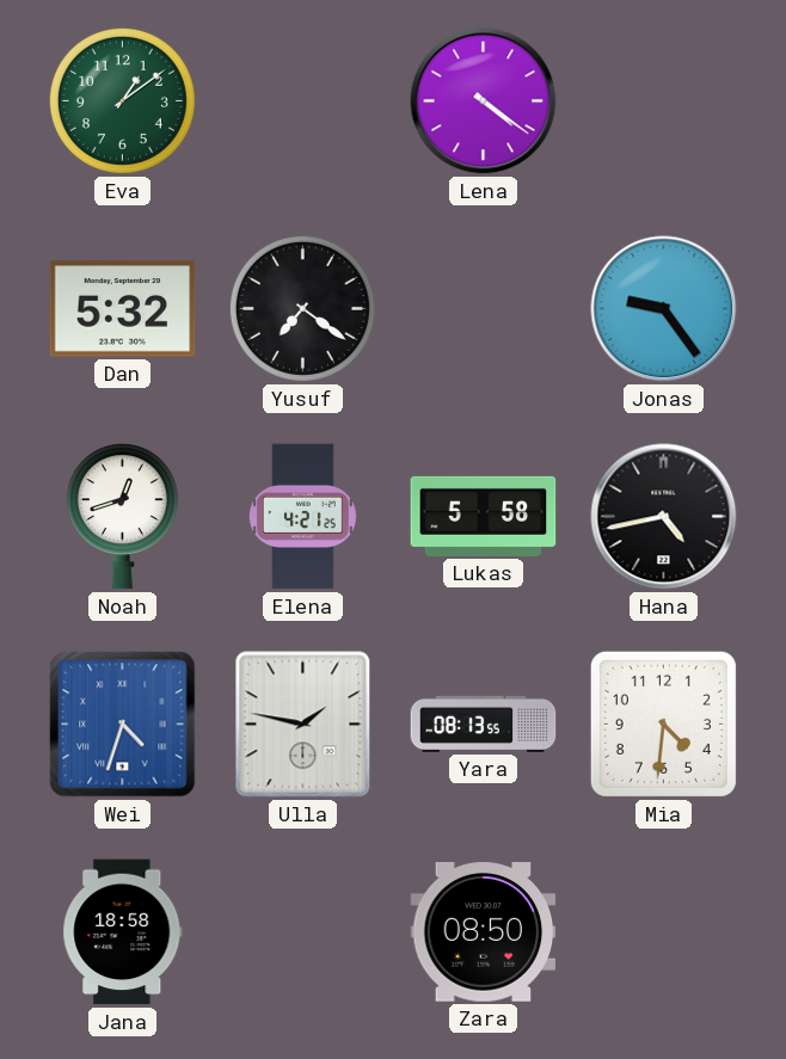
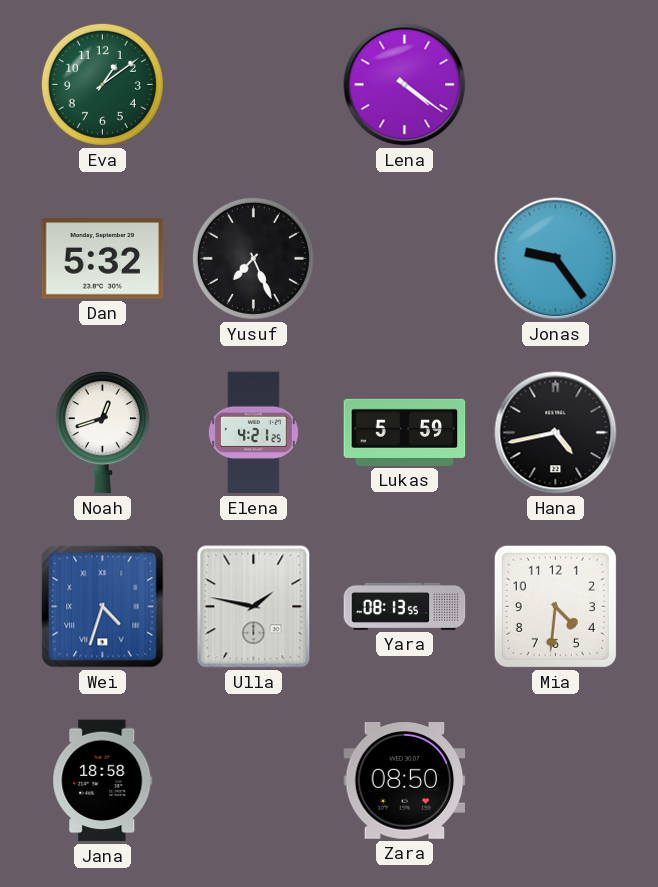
Yusuf: 7:21 -> 7:26
Lukas: 5:58 -> 5:59
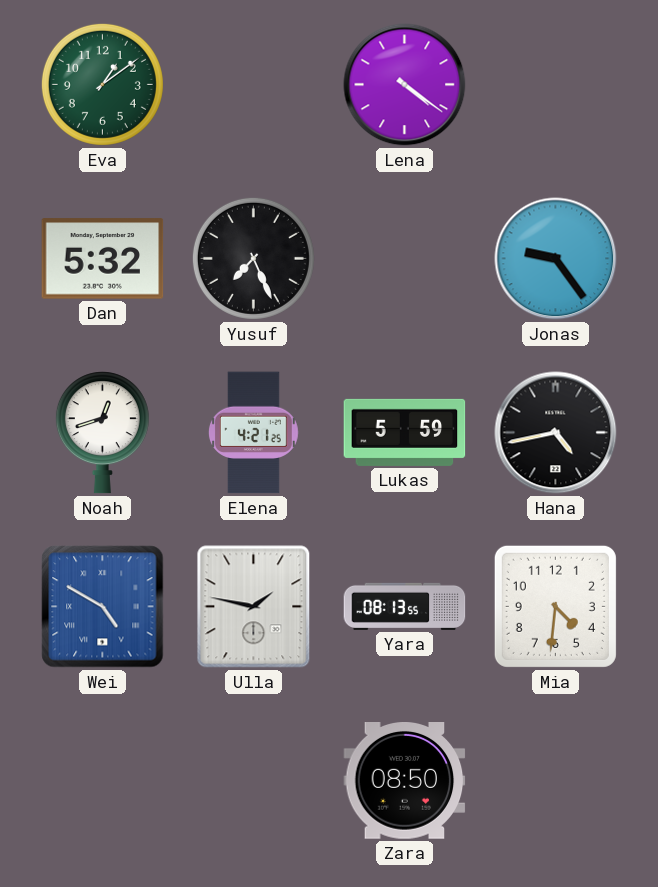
Wei: 4:33 -> 4:50
Jana: 18:58 -> none
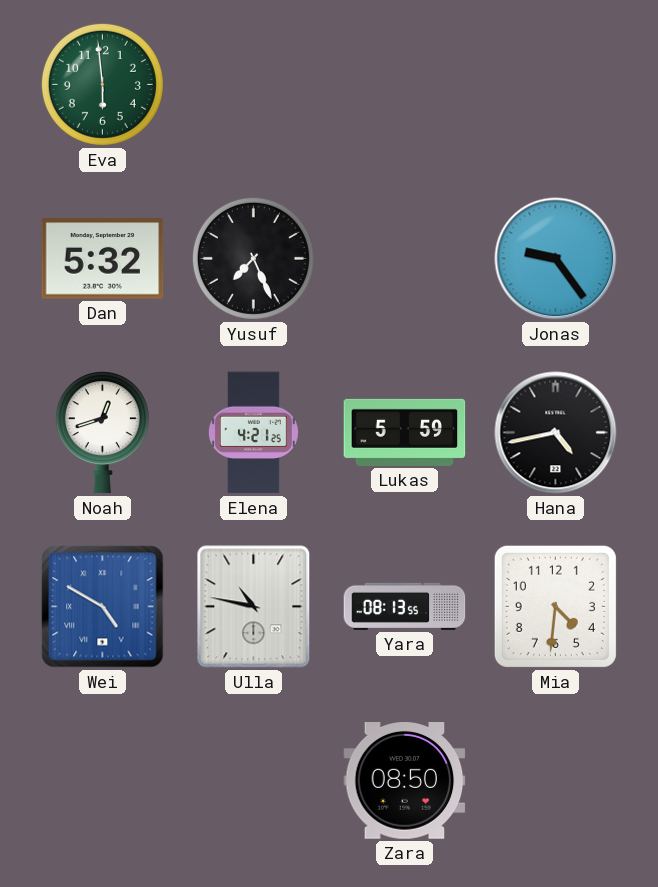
Eva: 1:09 -> 5:59
Lena: 4:21 -> none
Ulla: 1:47 -> 10:47
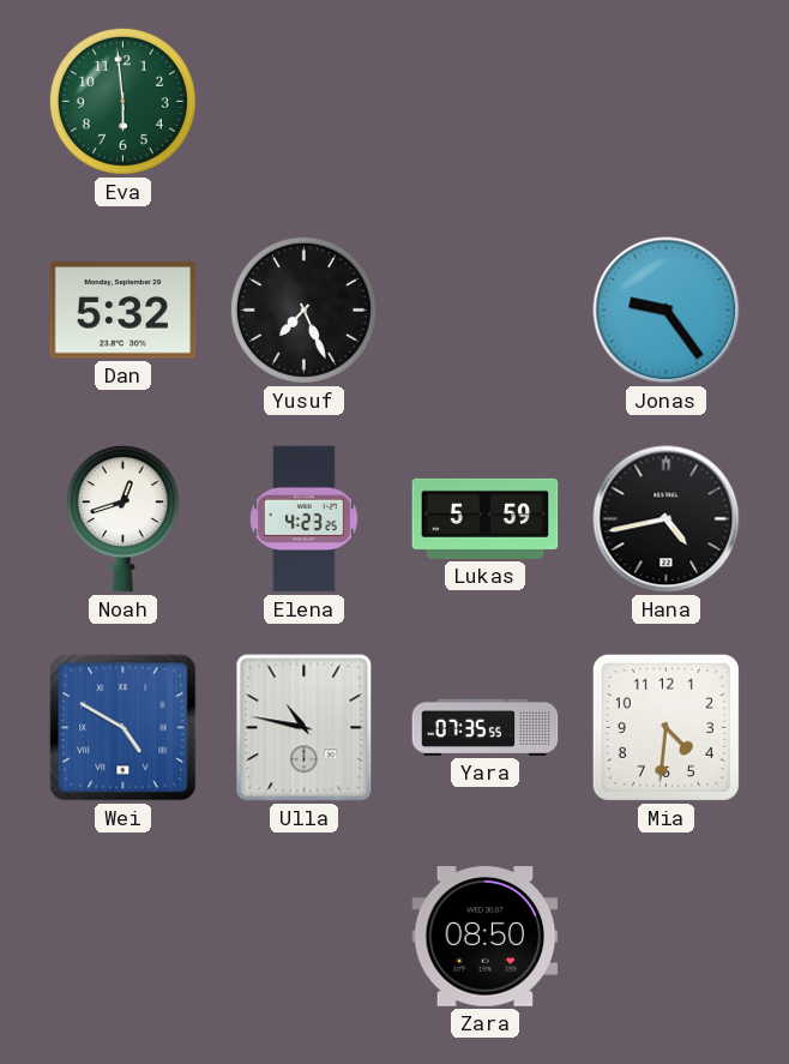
Elena: 4:21 -> 4:23
Yara: 08:13 -> 07:35
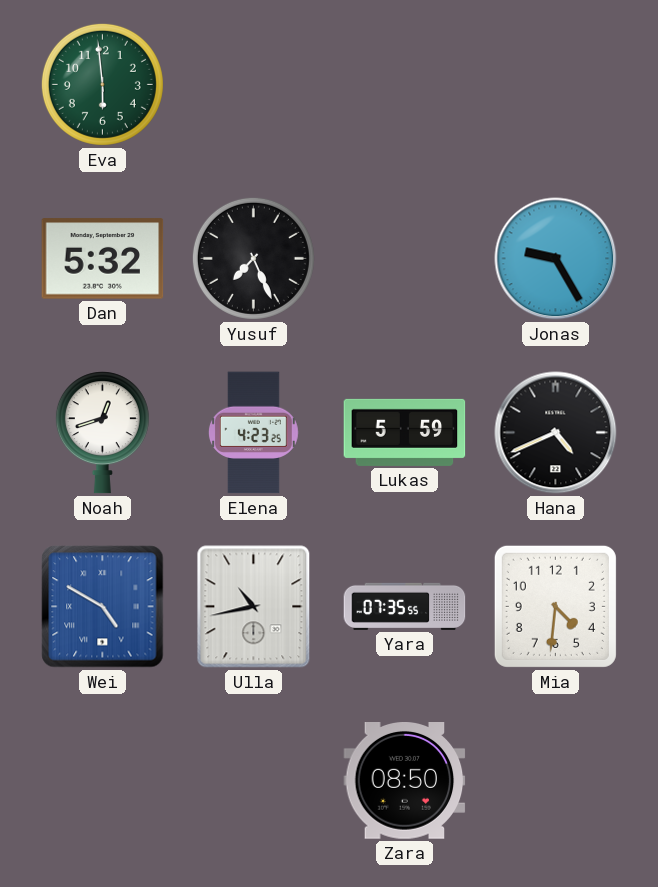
Jonas: 9:24 -> 9:25
Hana: 4:43 -> 4:41
Ulla: 10:47 -> 10:43
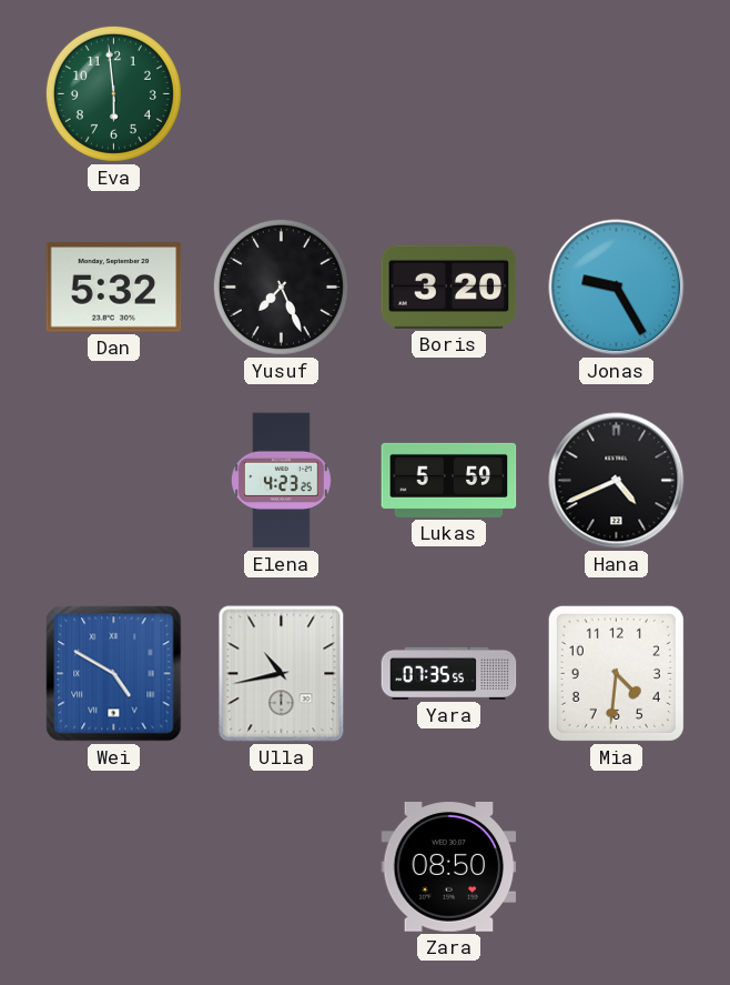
Boris: none -> 3:20
Noah: 12:42 -> none
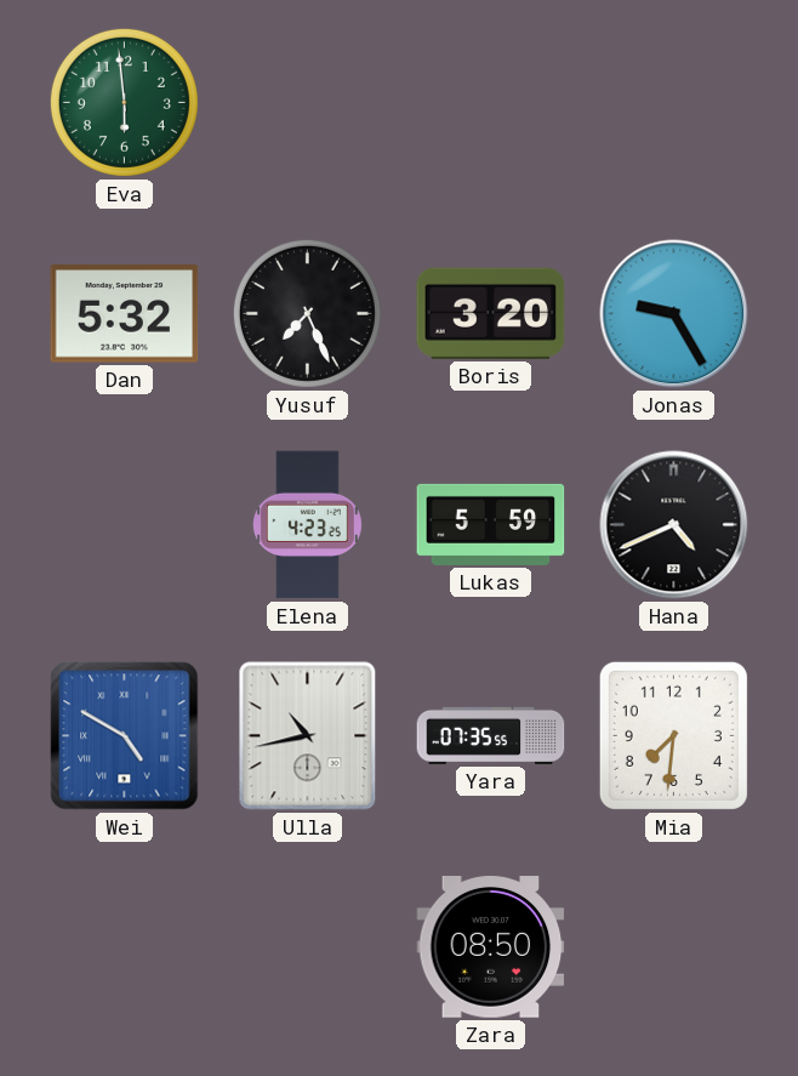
Mia: 4:31 -> 7:31
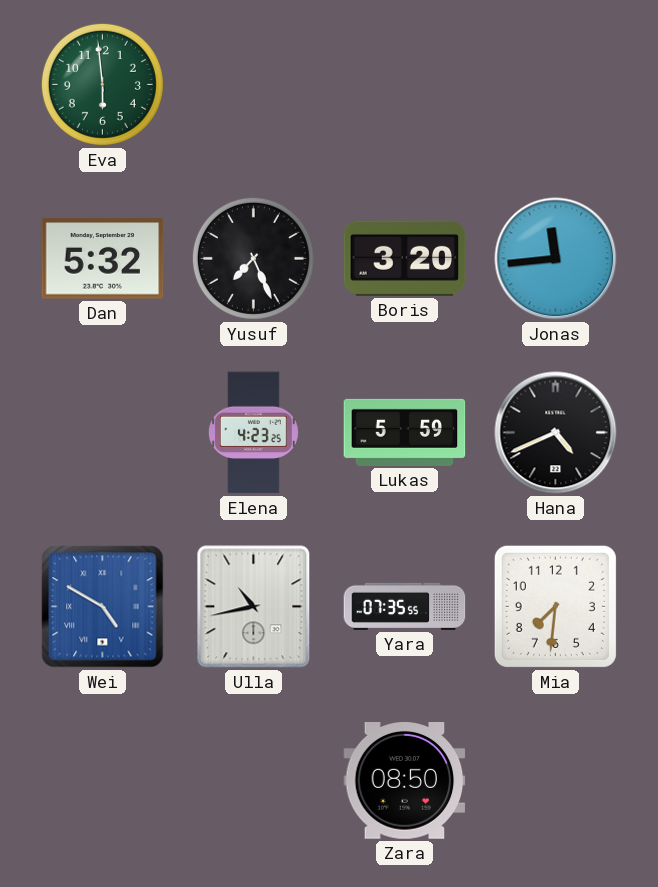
Jonas: 9:25 -> 11:44
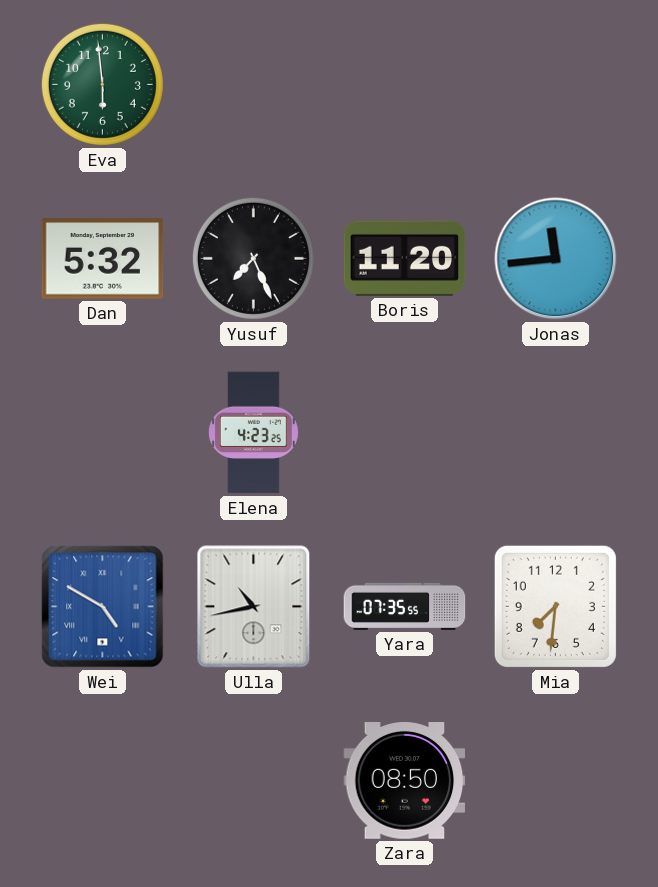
Boris: 3:20 -> 11:20
Lukas: 5:59 -> none
Hana: 4:41 -> none
